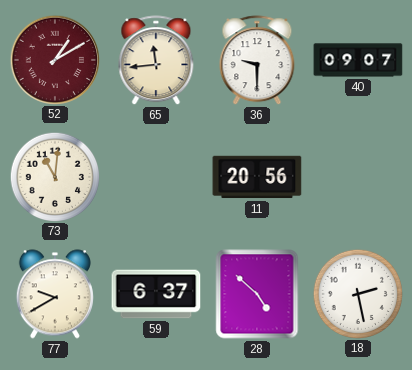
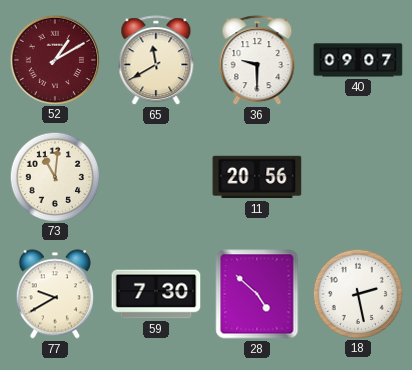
65: 11:44 -> 11:40
59: 6:37 -> 7:30
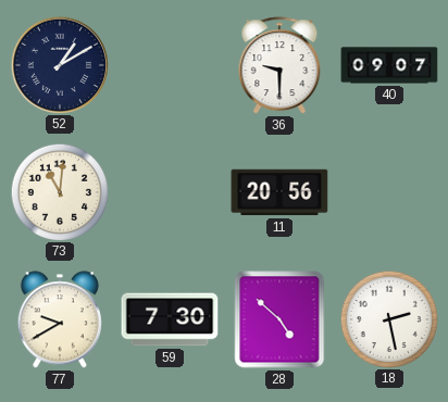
52 dial: burgundy -> navy
65: 11:40 -> none
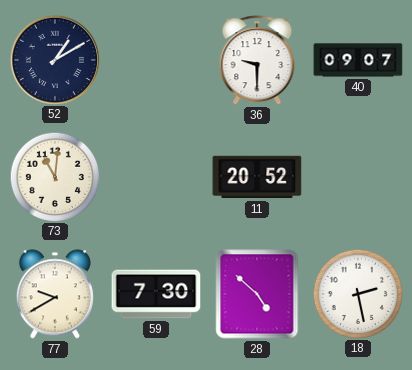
11: 20:56 -> 20:52
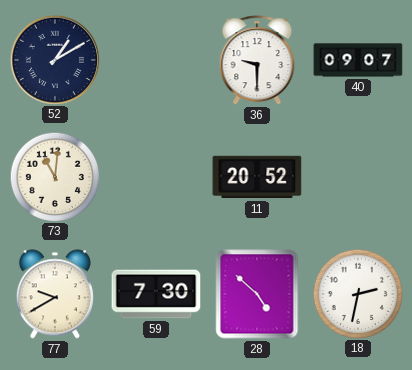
18: 2:28 -> 2:32
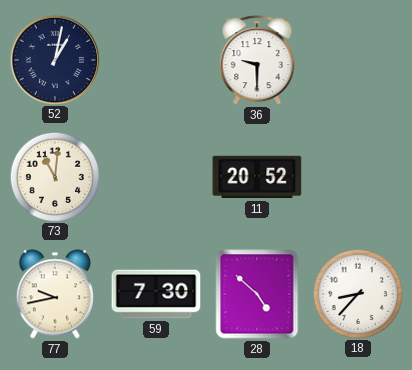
52: 1:10 -> 1:02
40: 09:07 -> none
77: 9:40 -> 9:43
18: 2:32 -> 8:37
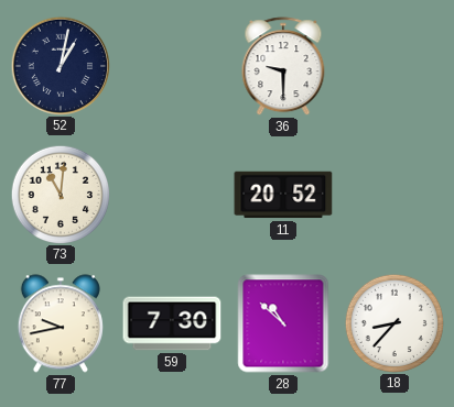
28: 4:52 -> 10:52
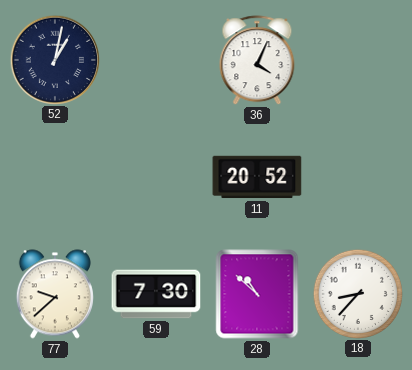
36: 9:30 -> 4:04
73: 11:01 -> none
77: 9:43 -> 9:38
